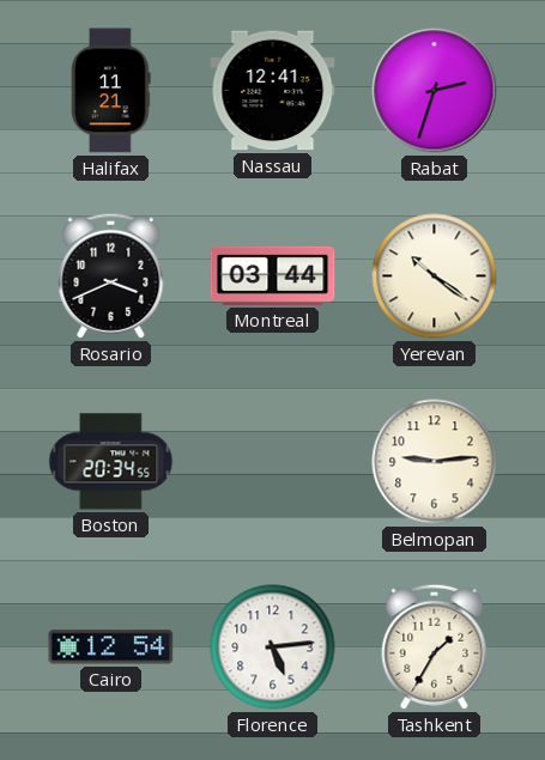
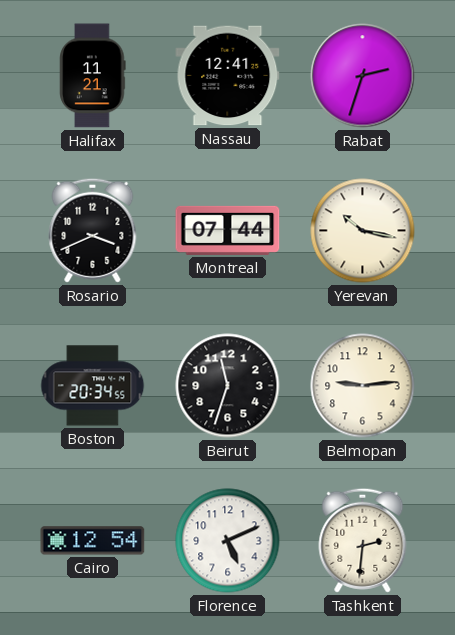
Montreal: 03:44 -> 07:44
Yerevan: 10:21 -> 10:17
Beirut: none -> 11:33
Florence: 5:14 -> 5:11
Tashkent: 1:35 -> 2:31
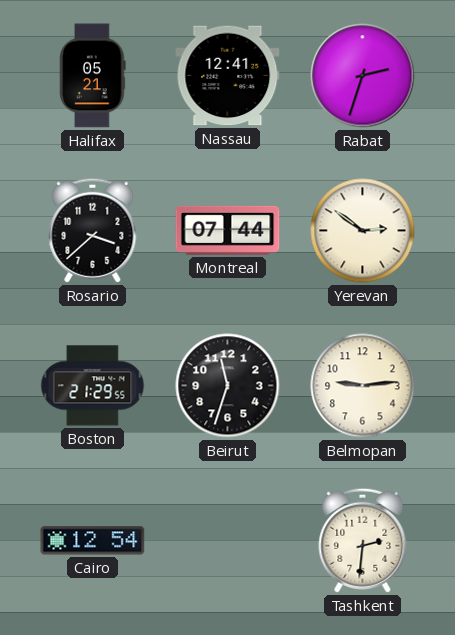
Halifax: 11:21 -> 05:21
Rosario: 3:41 -> 3:38
Yerevan: 10:17 -> 2:51
Boston: 20:34 -> 21:29
Florence: 5:11 -> none
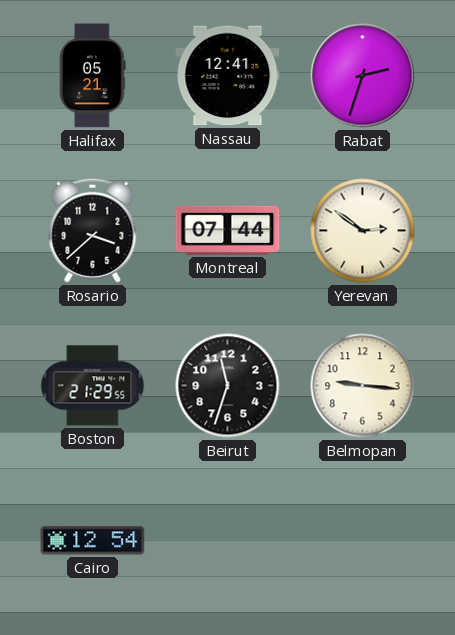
Belmopan: 9:14 -> 9:16
Tashkent: 2:31 -> none
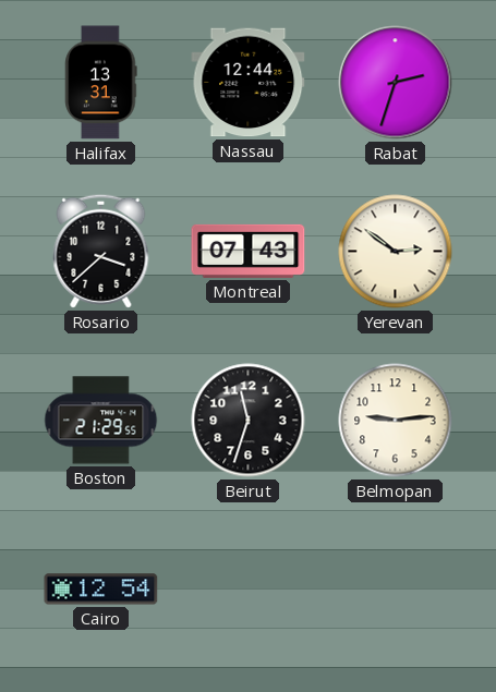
Halifax: 05:21 -> 13:31
Nassau: 12:41 -> 12:44
Montreal: 07:44 -> 07:43
Belmopan: 9:16 -> 9:14
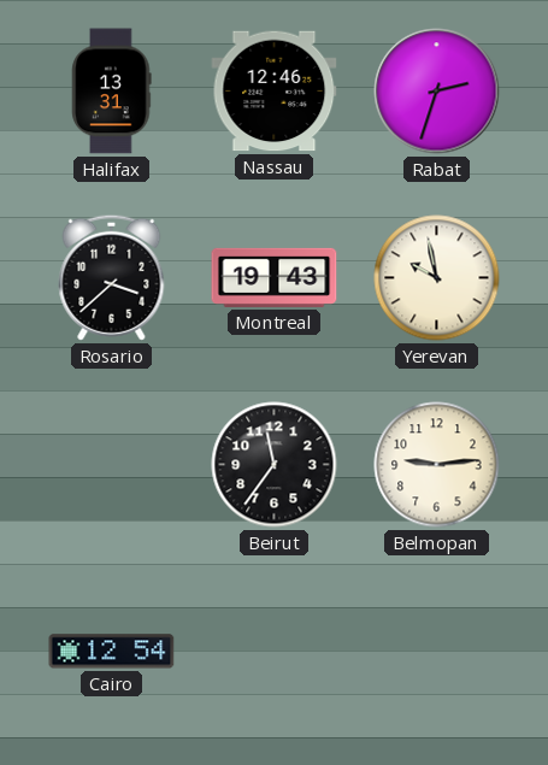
Nassau: 12:44 -> 12:46
Montreal: 07:43 -> 19:43
Yerevan: 2:51 -> 9:58
Boston: 21:29 -> none
Beirut: 11:33 -> 11:36
